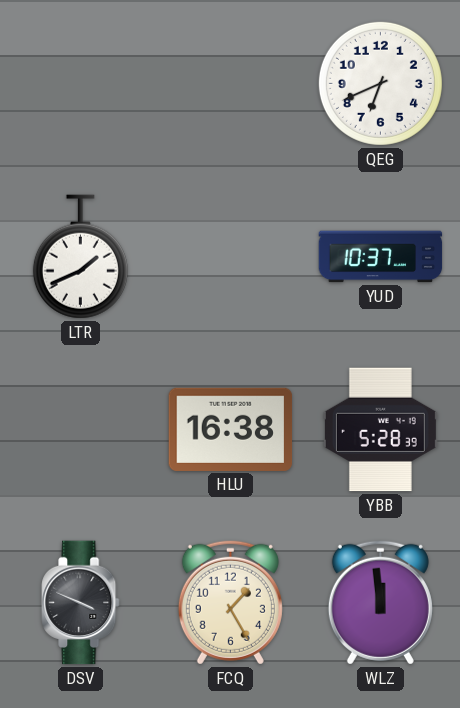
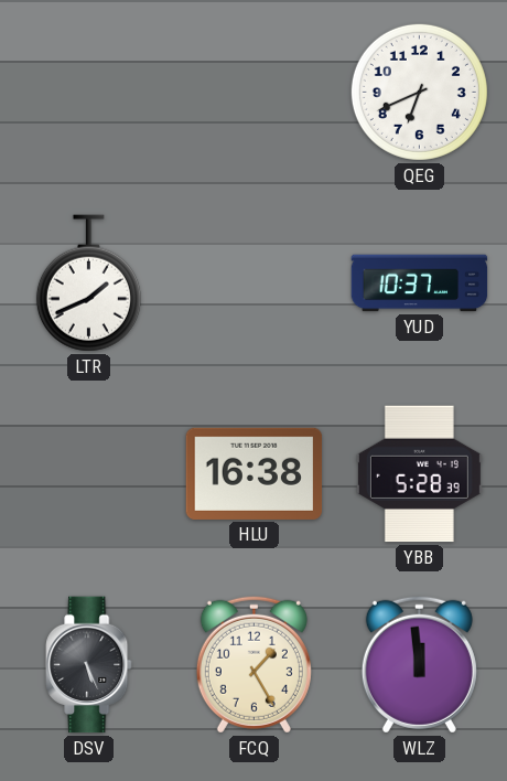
DSV: 3:49 -> 5:26
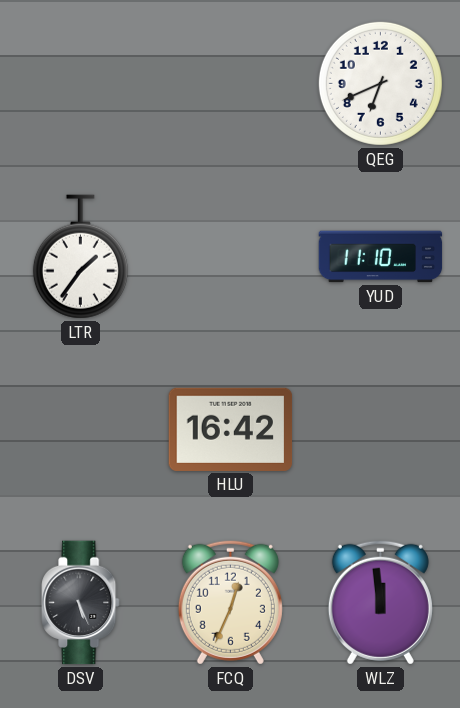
LTR: 1:41 -> 1:36
YUD: 10:37 -> 11:10
HLU: 16:38 -> 16:42
YBB: 5:28 -> none
FCQ: 1:25 -> 12:34
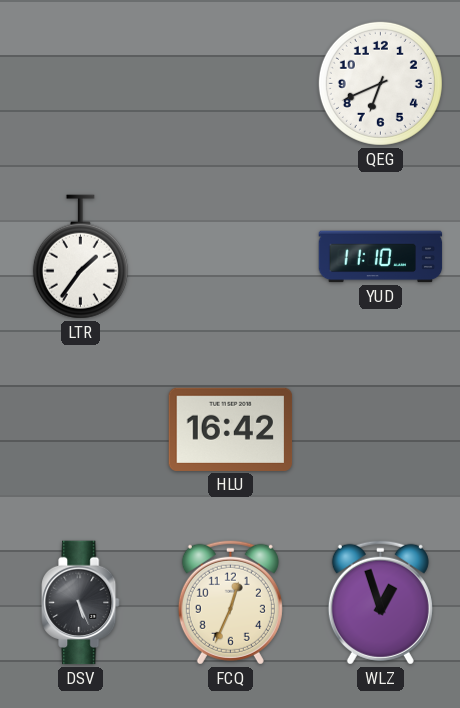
WLZ: 11:59 -> 12:57
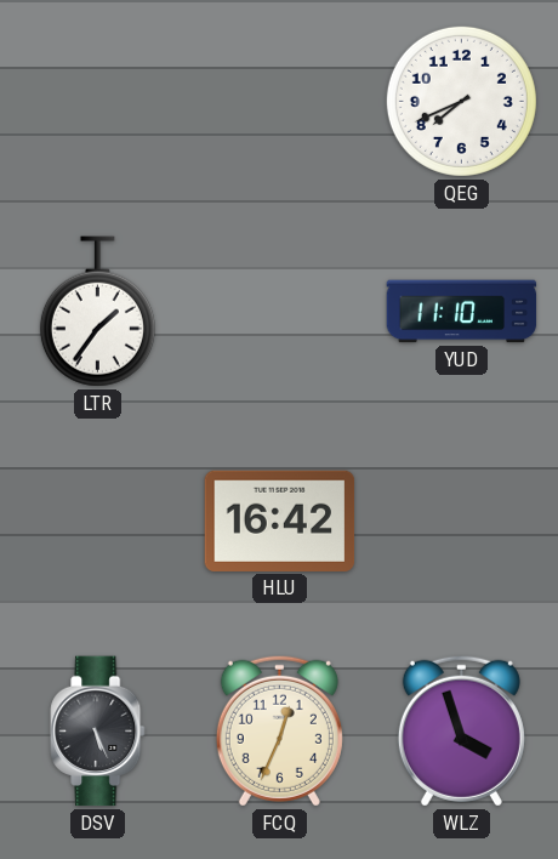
QEG: 6:41 -> 7:41
WLZ: 12:57 -> 3:57
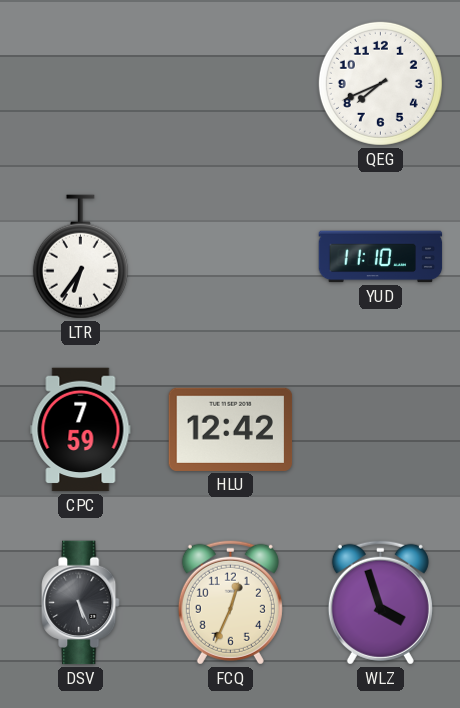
LTR: 1:36 -> 6:36
CPC: none -> 7:59
HLU: 16:42 -> 12:42
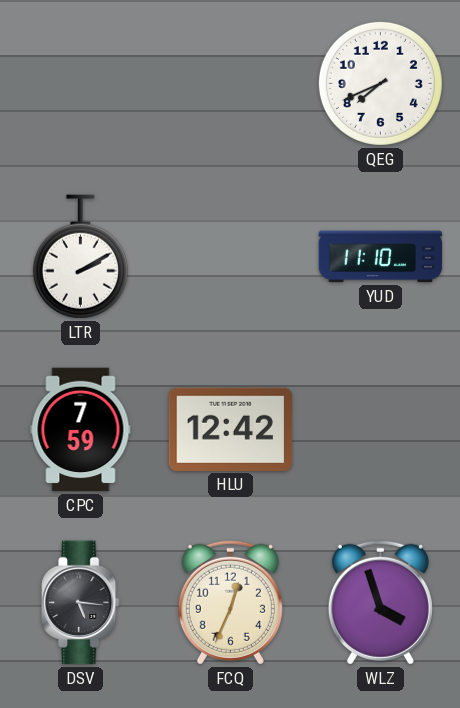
LTR: 6:36 -> 2:10
DSV: 5:26 -> 5:16
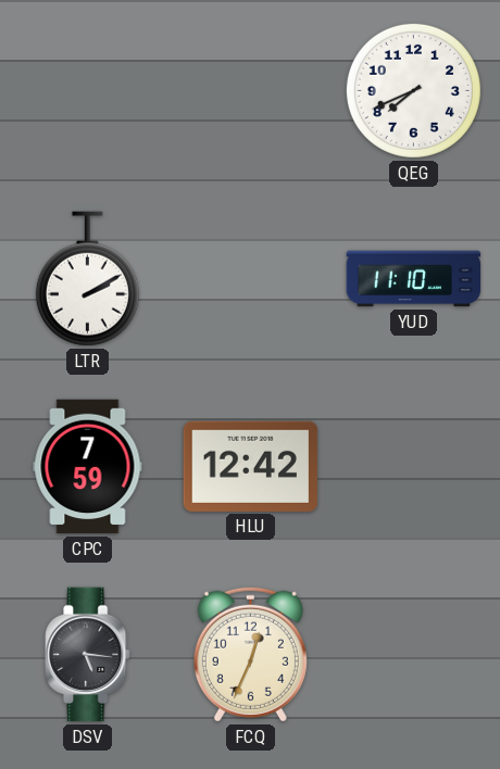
WLZ: 3:57 -> none
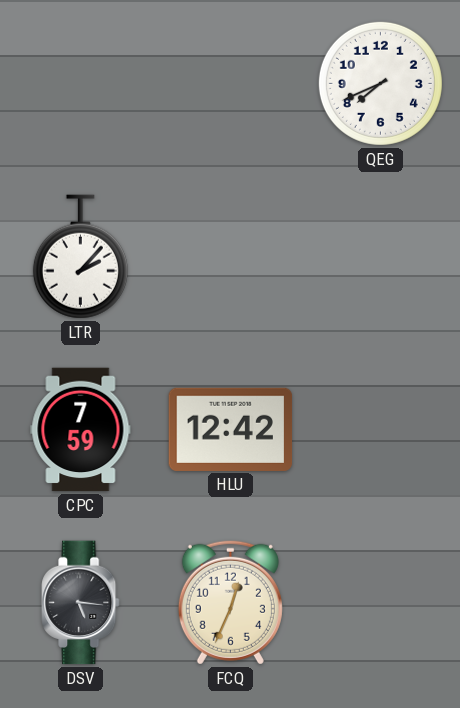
LTR: 2:10 -> 2:07
YUD: 11:10 -> none
